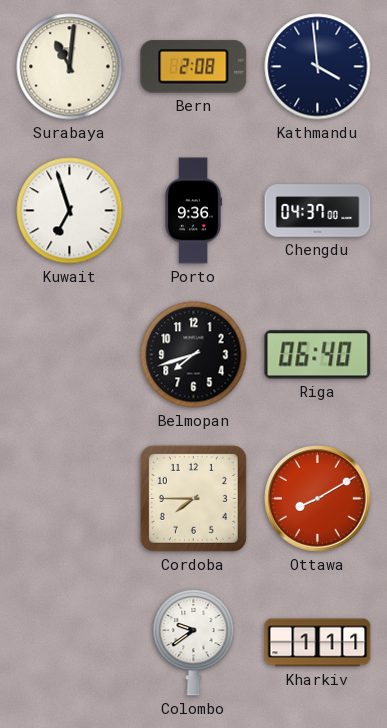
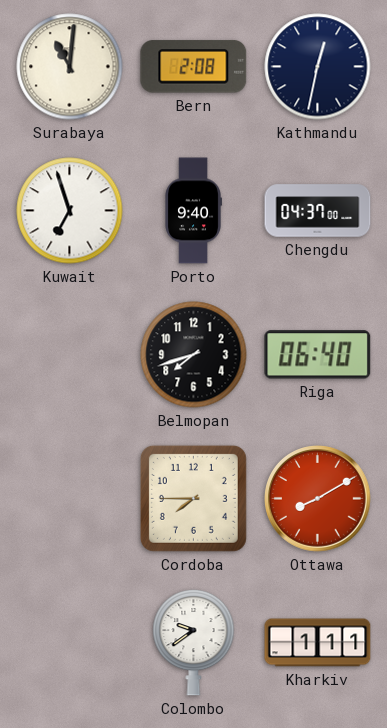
Kathmandu: 3:59 -> 12:32
Porto: 9:36 -> 9:40
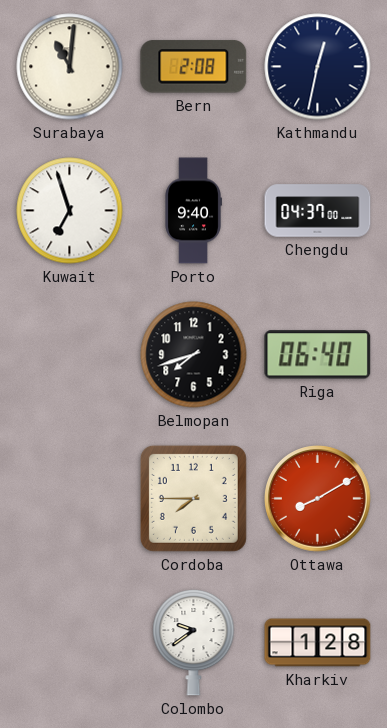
Kharkiv: 1:11 -> 1:28
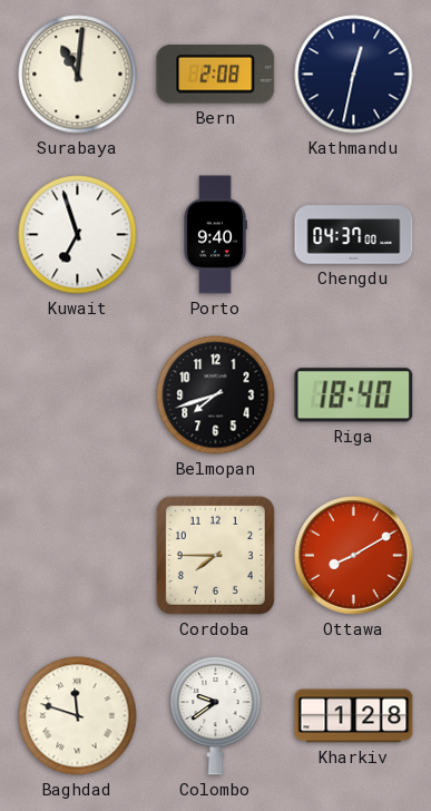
Riga: 06:40 -> 18:40
Baghdad: none -> 11:48
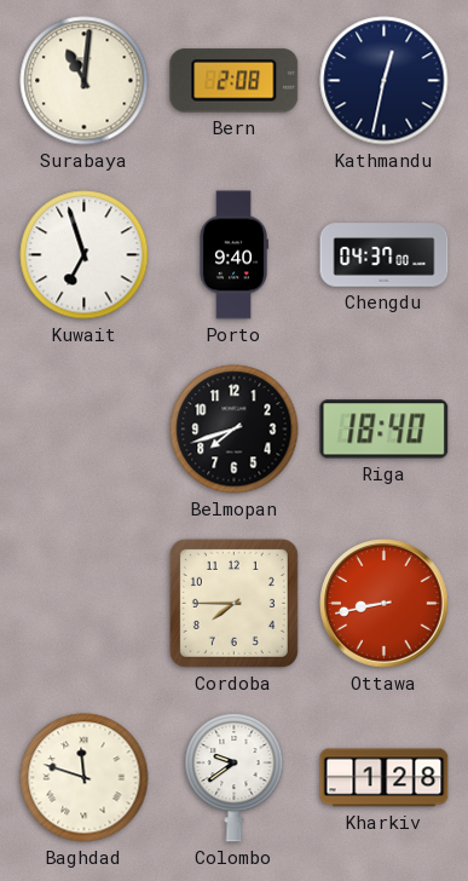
Ottawa: 8:10 -> 8:43
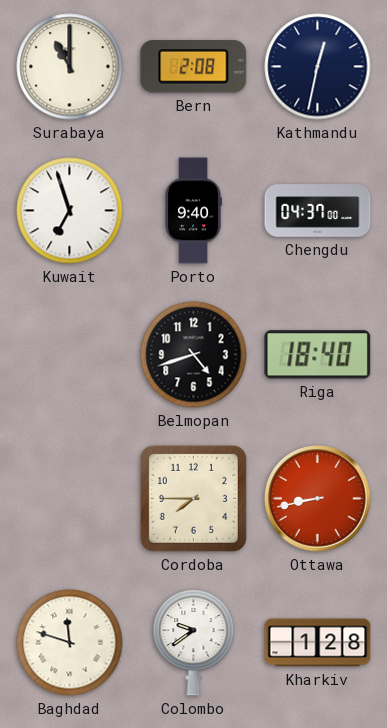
Surabaya: 11:01 -> 11:00
Belmopan: 7:42 -> 4:42
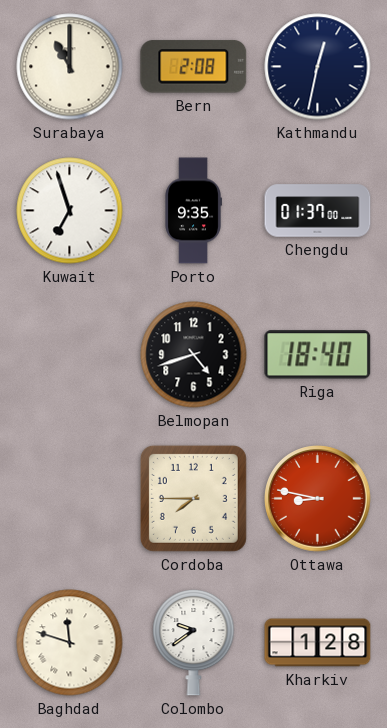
Porto: 9:40 -> 9:35
Chengdu: 04:37 -> 01:37
Ottawa: 8:43 -> 8:47
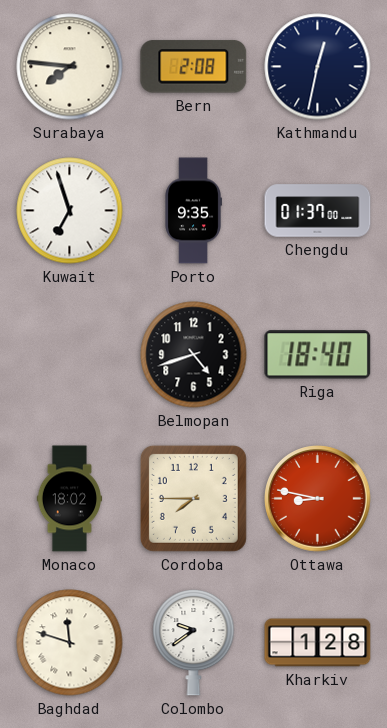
Surabaya: 11:00 -> 7:46
Monaco: none -> 18:02
